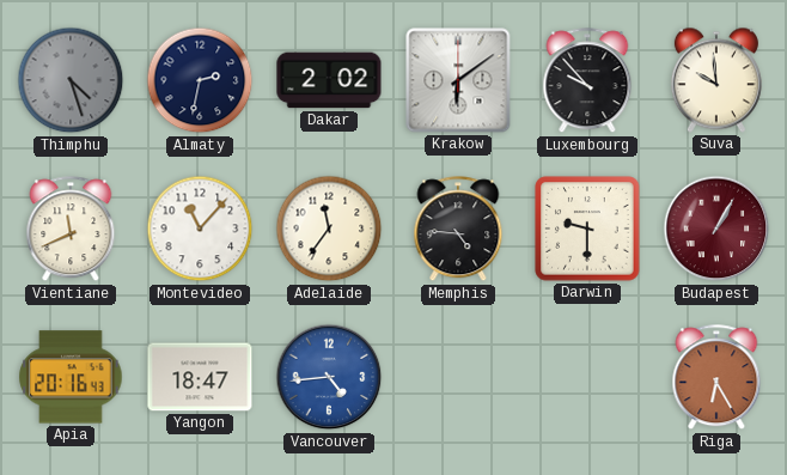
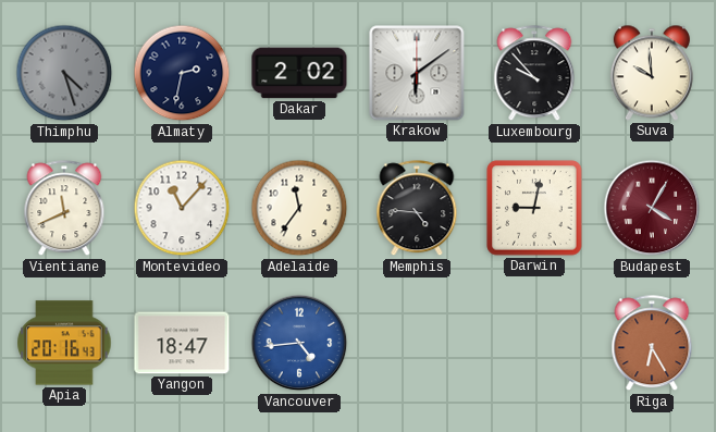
Darwin: 9:30 -> 9:02
Budapest: 1:05 -> 4:05
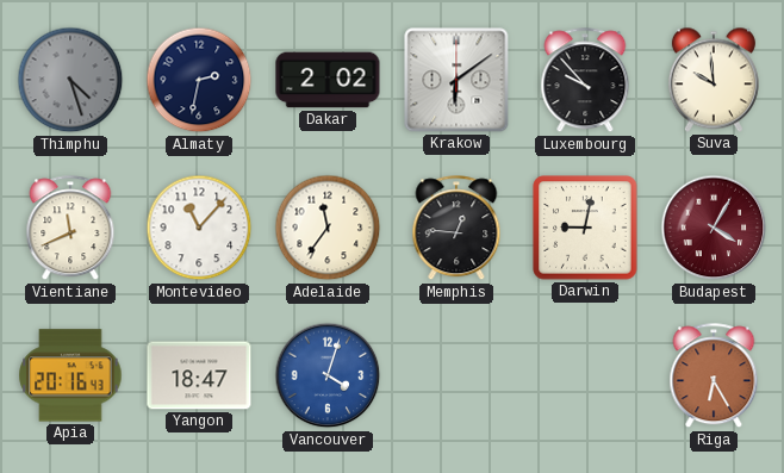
Memphis: 4:46 -> 12:46
Vancouver: 4:44 -> 4:03
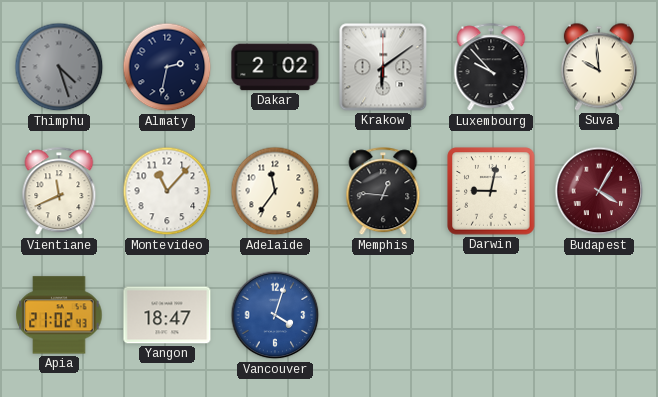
Apia: 20:16 -> 21:02
Riga: 6:25 -> none
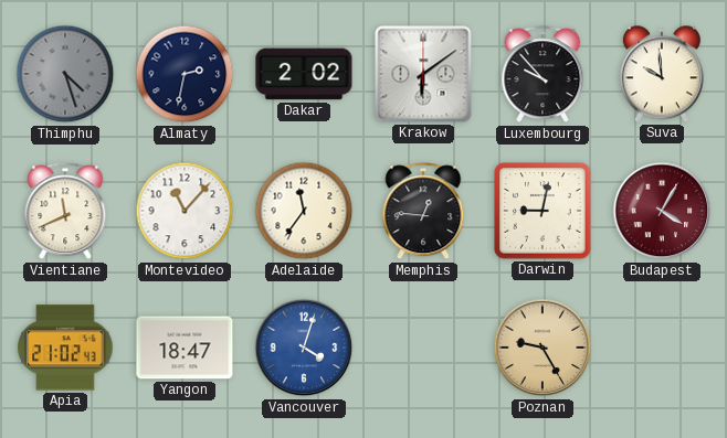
Poznan: none -> 9:25
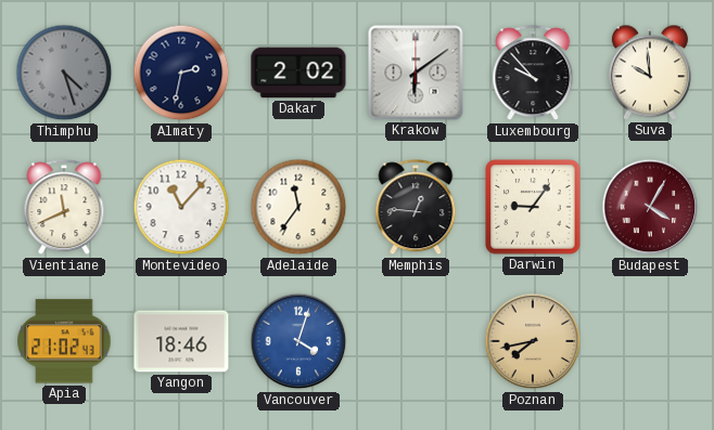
Darwin: 9:02 -> 9:06
Yangon: 18:47 -> 18:46
Poznan: 9:25 -> 7:43
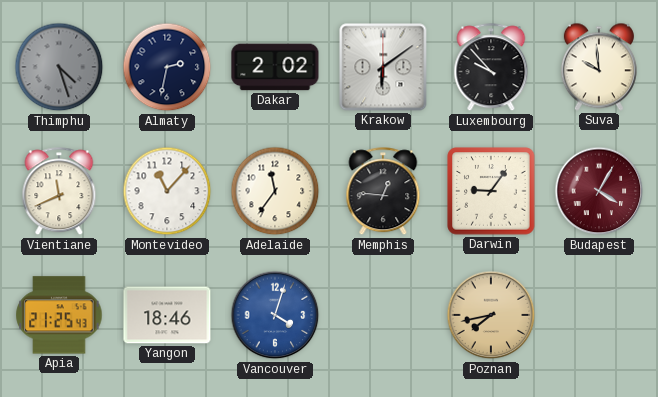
Apia: 21:02 -> 21:25
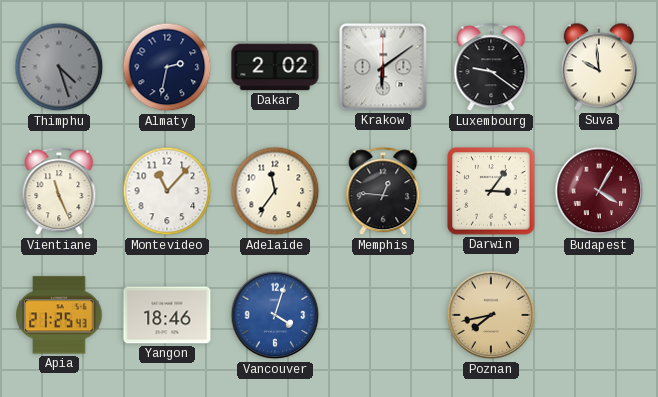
Luxembourg: 9:53 -> 9:21
Vientiane: 11:41 -> 11:26
Darwin: 9:06 -> 3:06
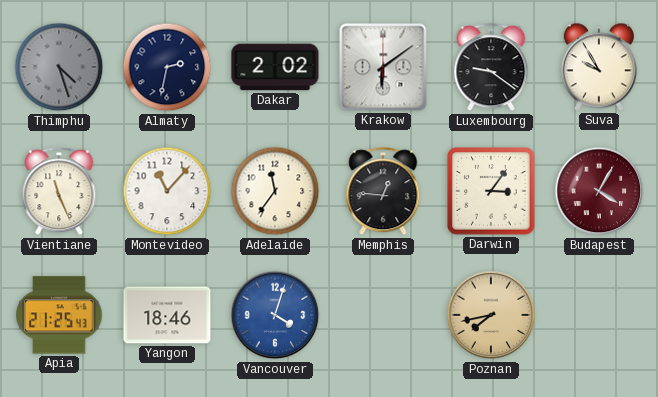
Suva: 9:59 -> 9:55
